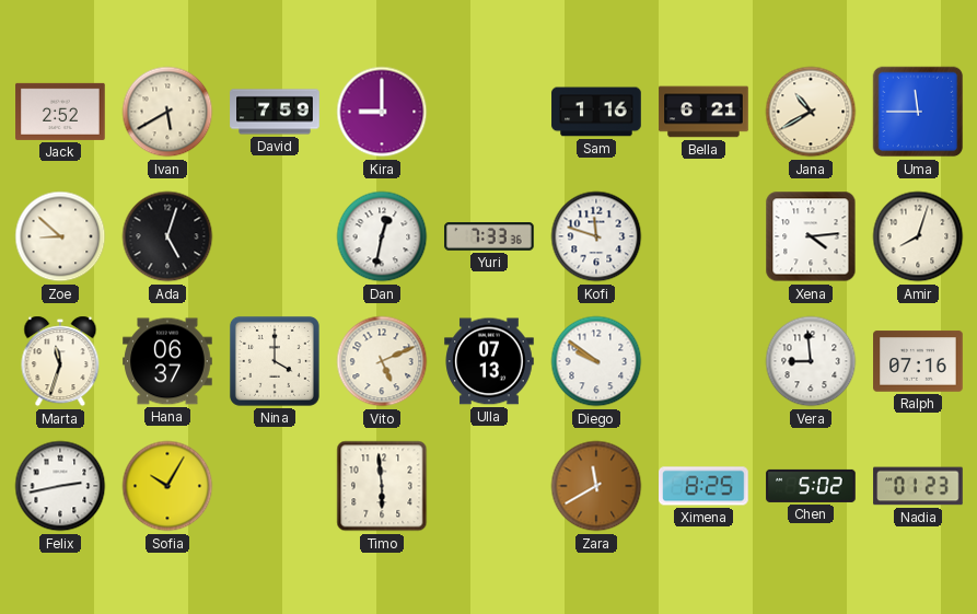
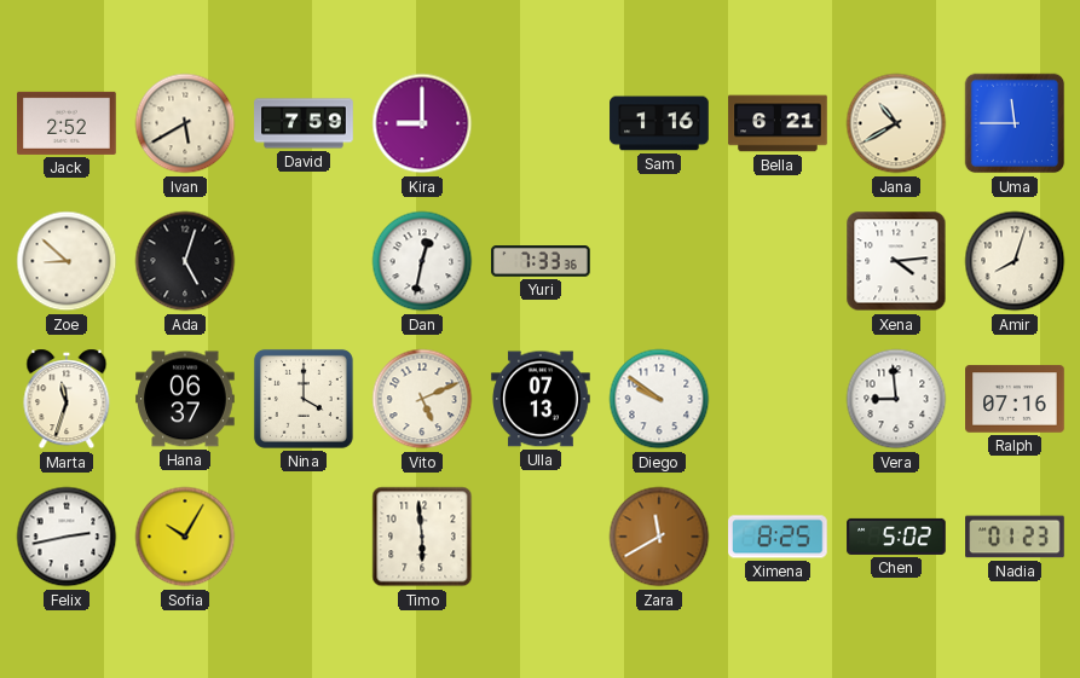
Kofi: 11:48 -> none
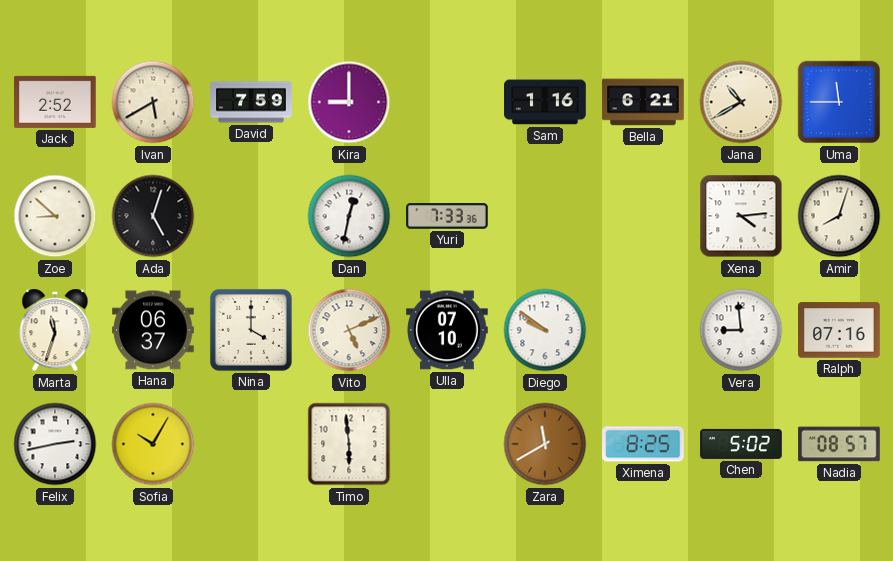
Ulla: 07:13 -> 07:10
Nadia: 01:23 -> 08:57
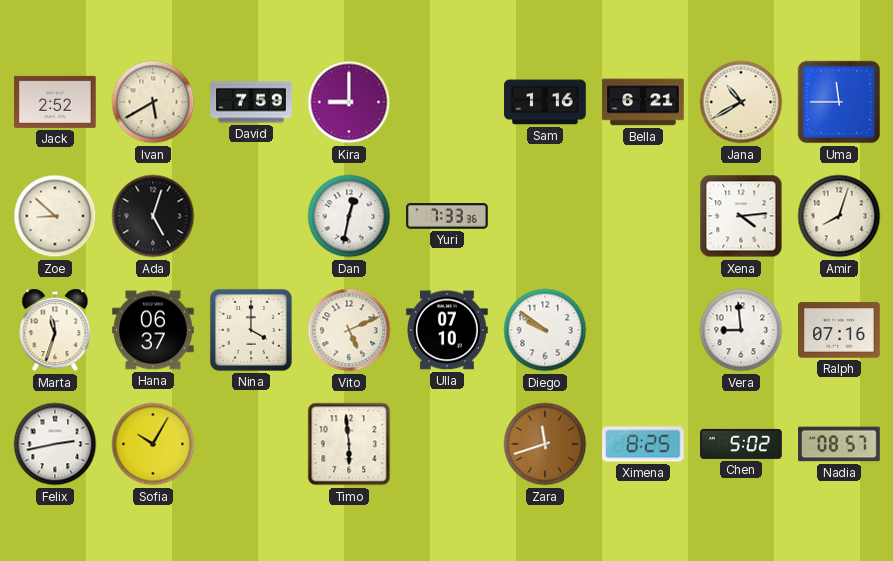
Zara: 11:40 -> 11:42
